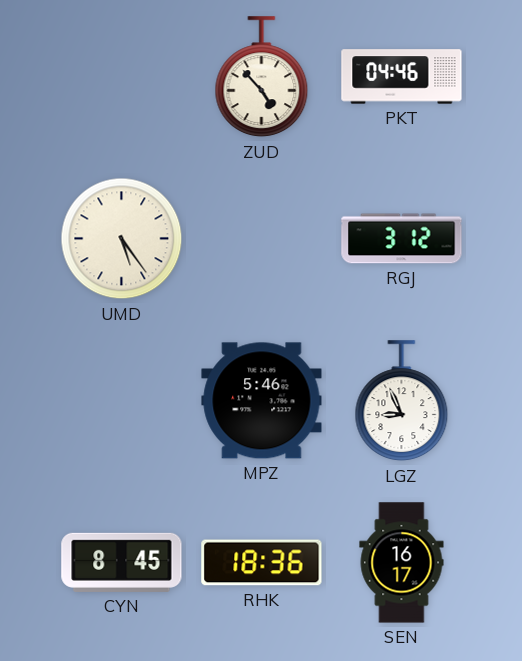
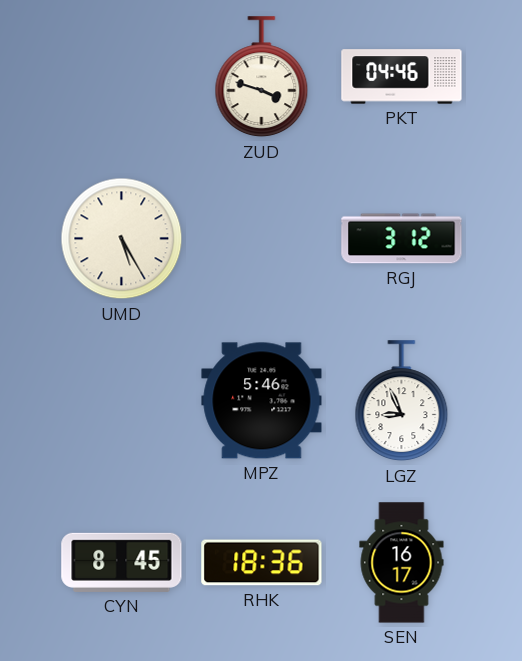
ZUD: 4:53 -> 3:48
UMD: 5:24 -> 5:25
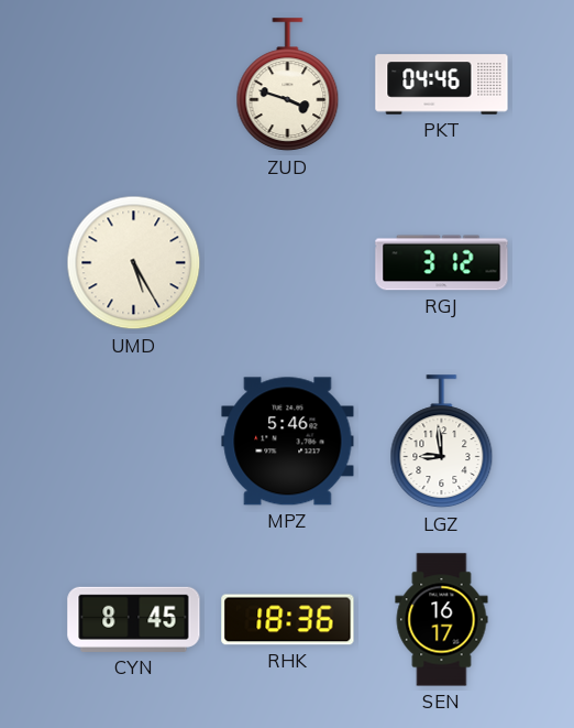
LGZ: 8:56 -> 8:59
